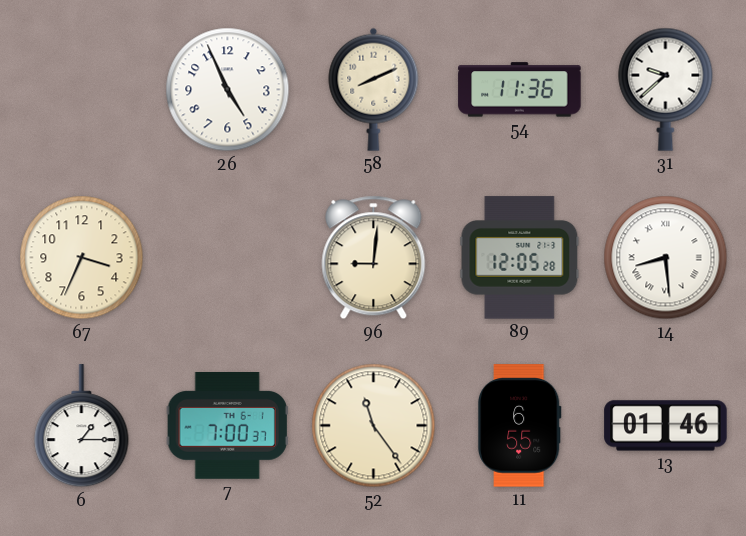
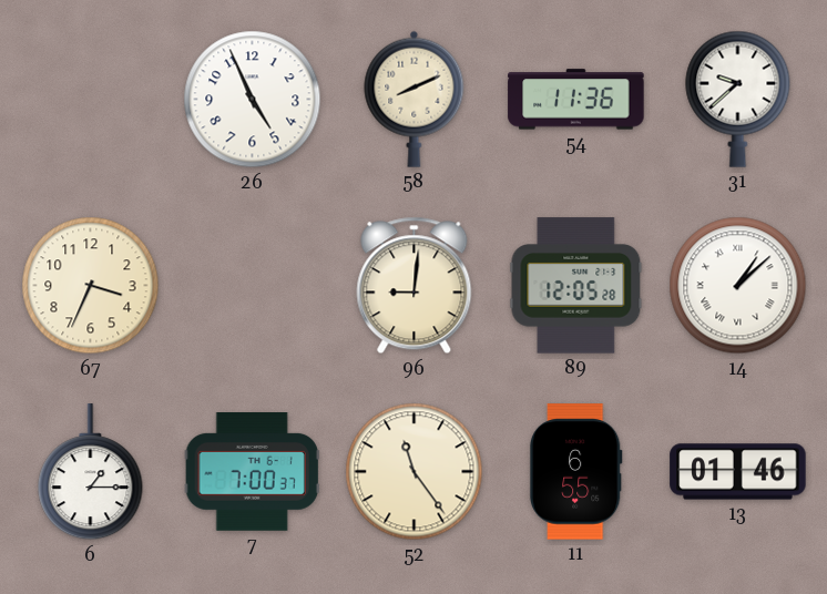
14: 8:29 -> 1:08
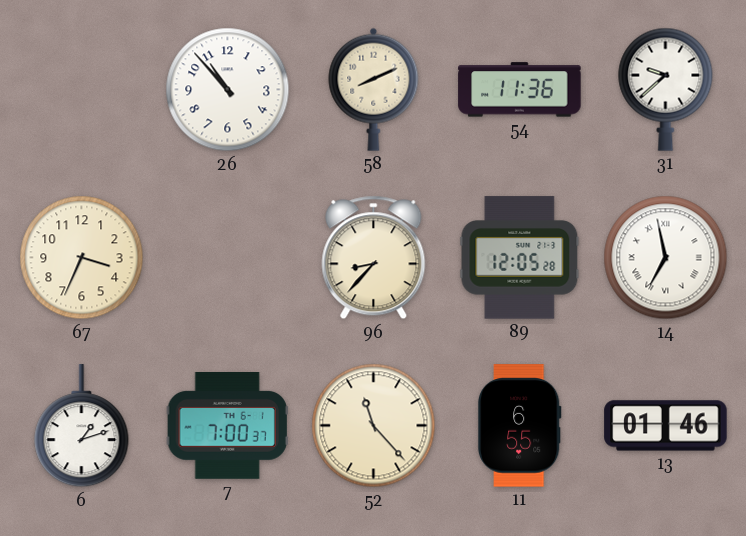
26: 4:56 -> 10:53
96: 9:01 -> 8:37
14: 1:08 -> 6:58
6: 1:15 -> 1:12
52: 11:24 -> 11:23
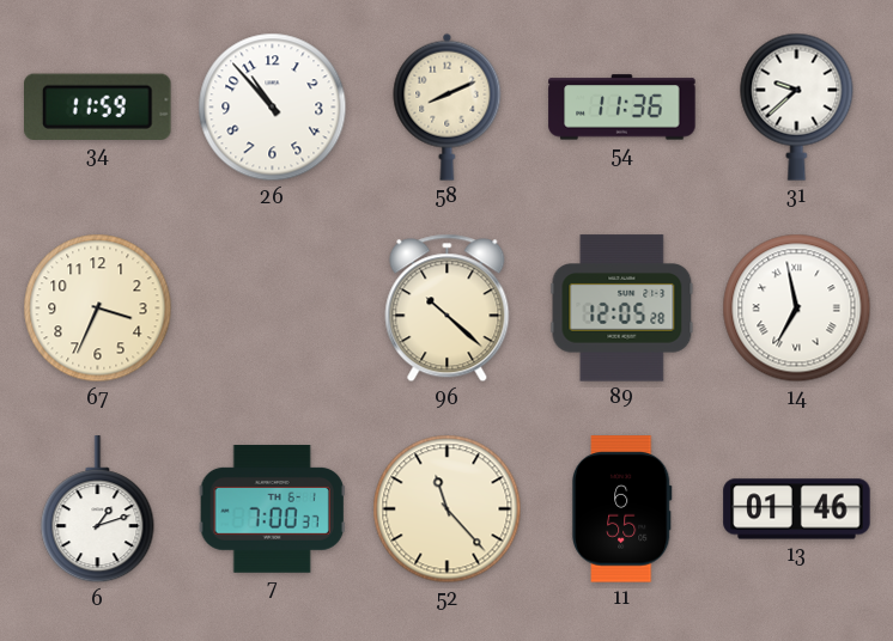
34: none -> 11:59
96: 8:37 -> 10:22
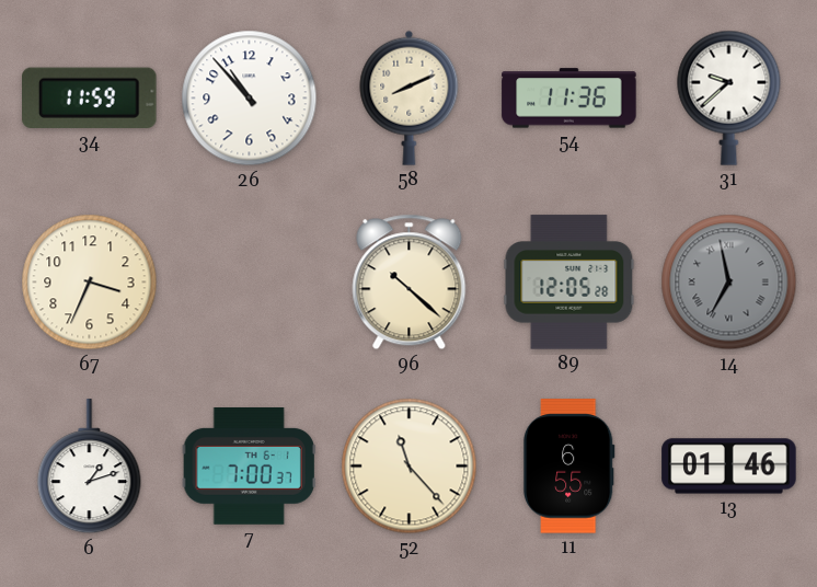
14 dial: white -> grey
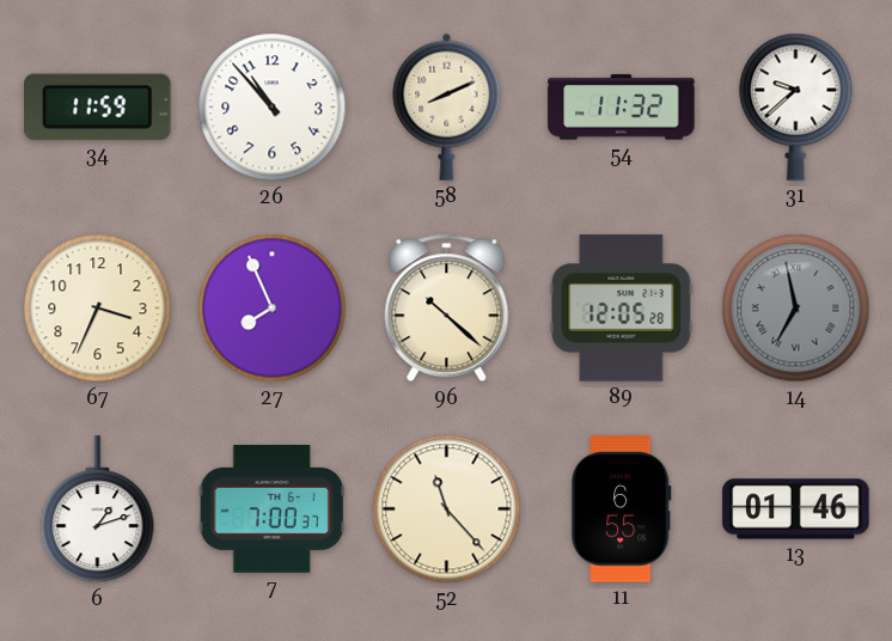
54: 11:36 -> 11:32
27: none -> 7:56
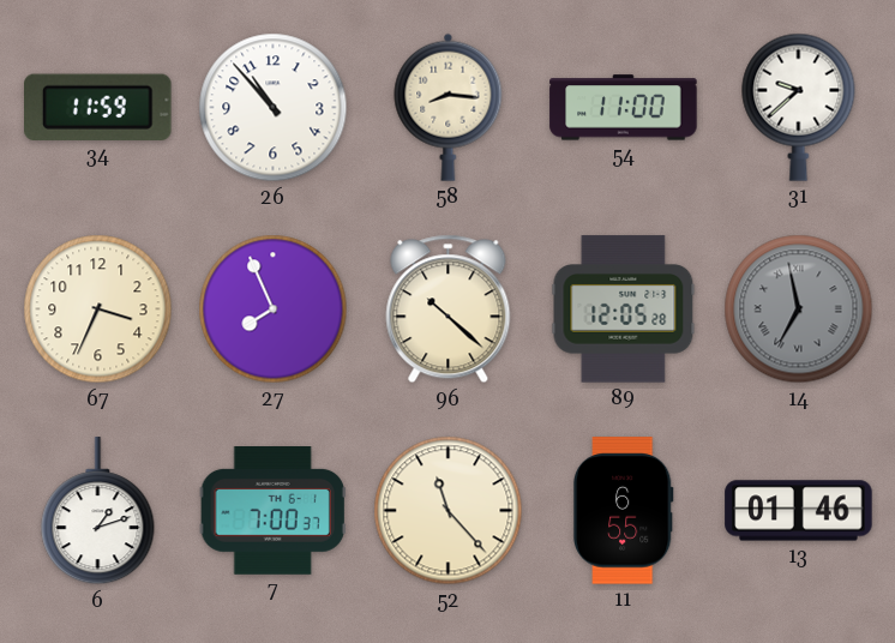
58: 8:11 -> 8:16
54: 11:32 -> 11:00
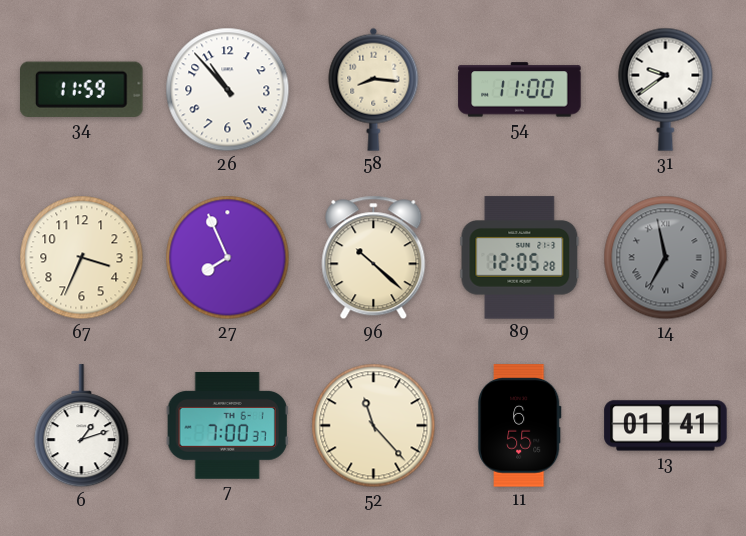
31: 9:38 -> 9:39
13: 01:46 -> 01:41
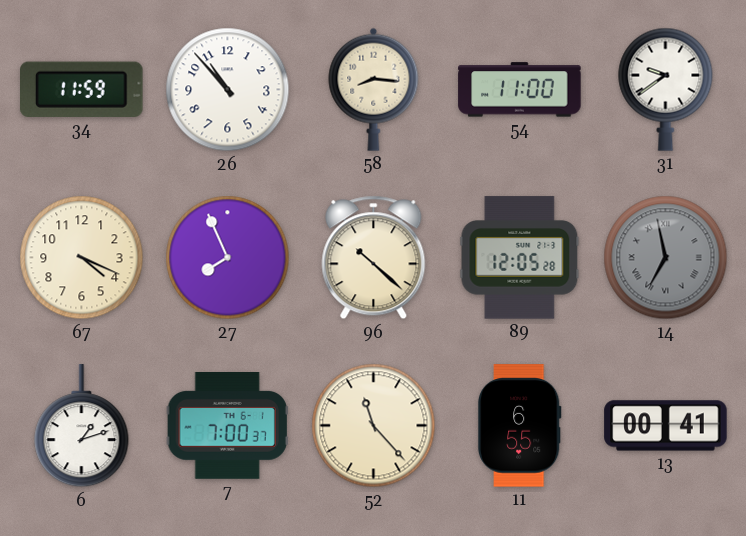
67: 3:34 -> 4:19
13: 01:41 -> 00:41
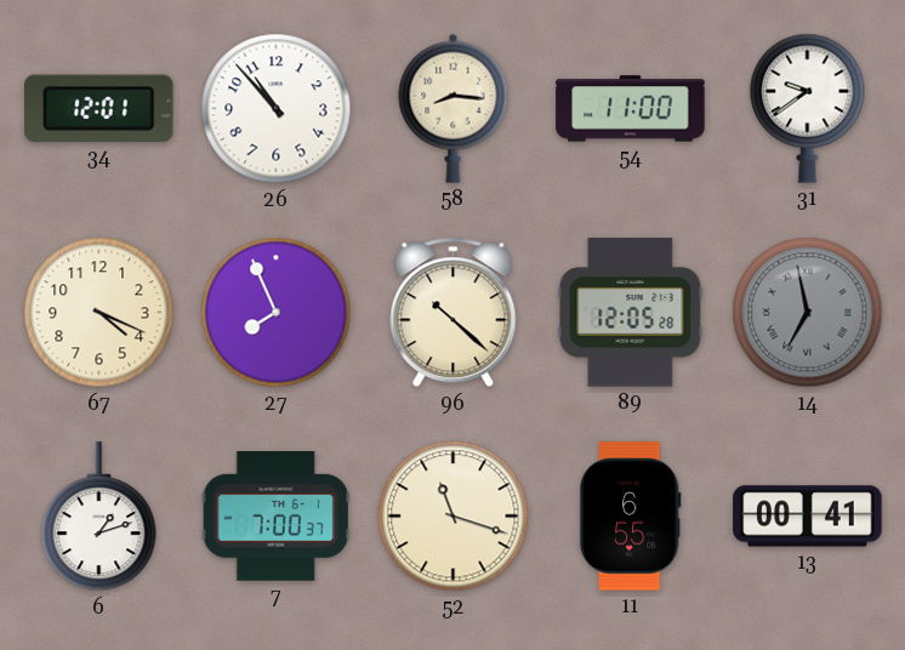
34: 11:59 -> 12:01
52: 11:23 -> 11:18
